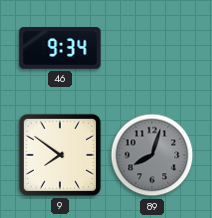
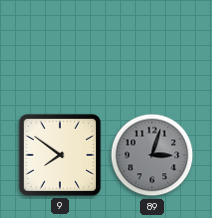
46: 9:34 -> none
89: 8:03 -> 3:03
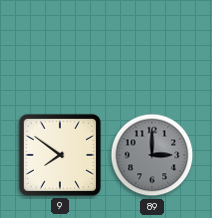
89: 3:03 -> 3:00
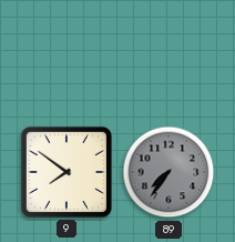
89: 3:00 -> 7:36
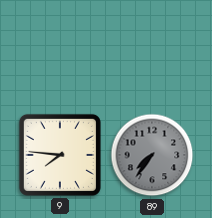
9: 7:51 -> 7:46
